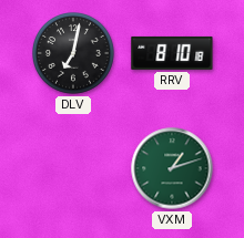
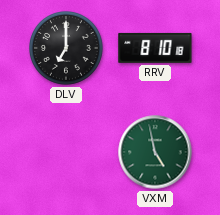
DLV: 7:02 -> 7:00
VXM: 1:12 -> 4:58
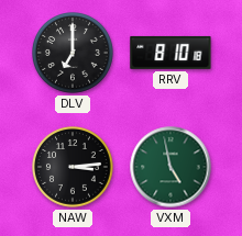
NAW: none -> 3:14
